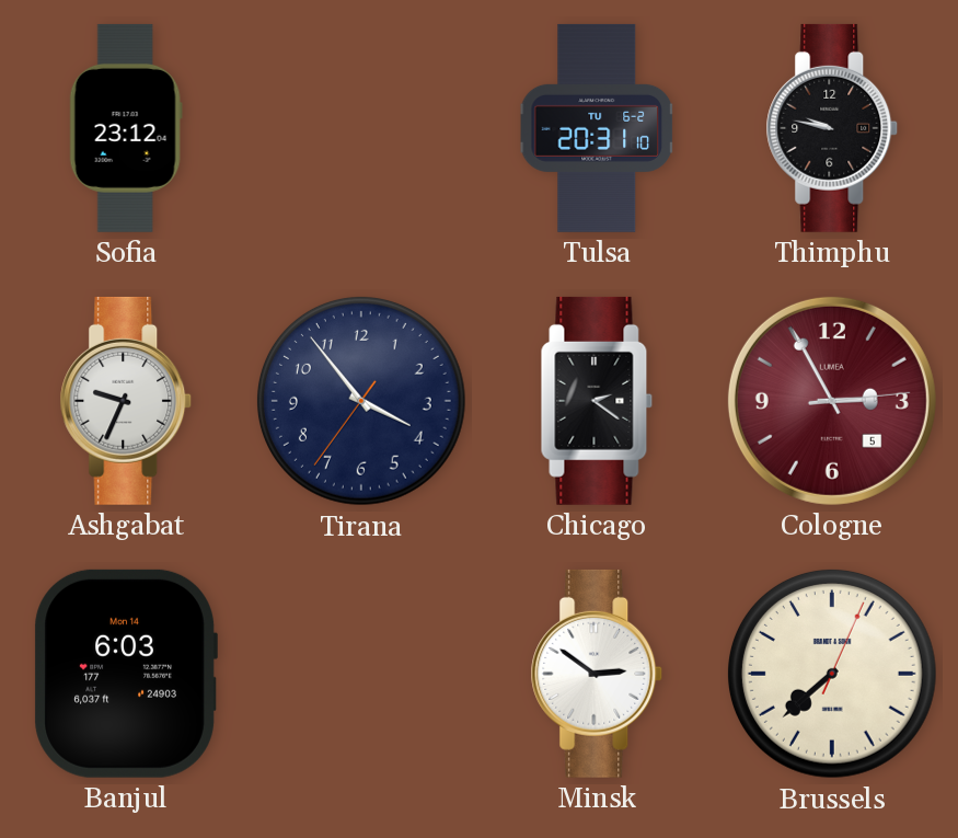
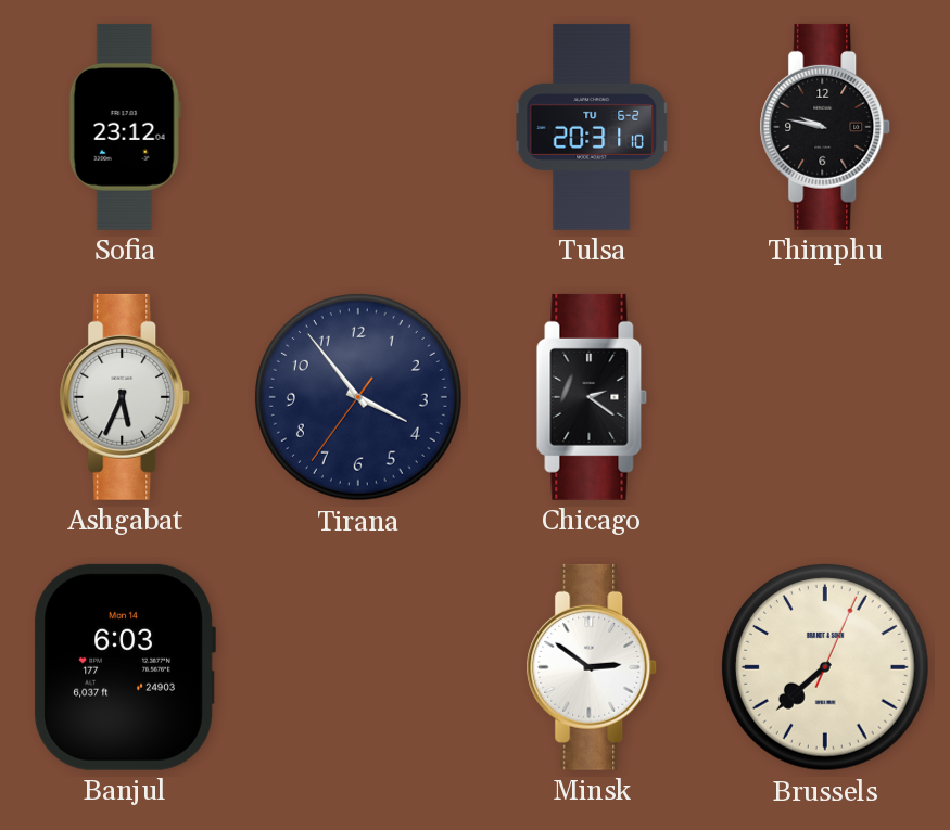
Ashgabat: 9:34 -> 5:34
Cologne: 2:55 -> none
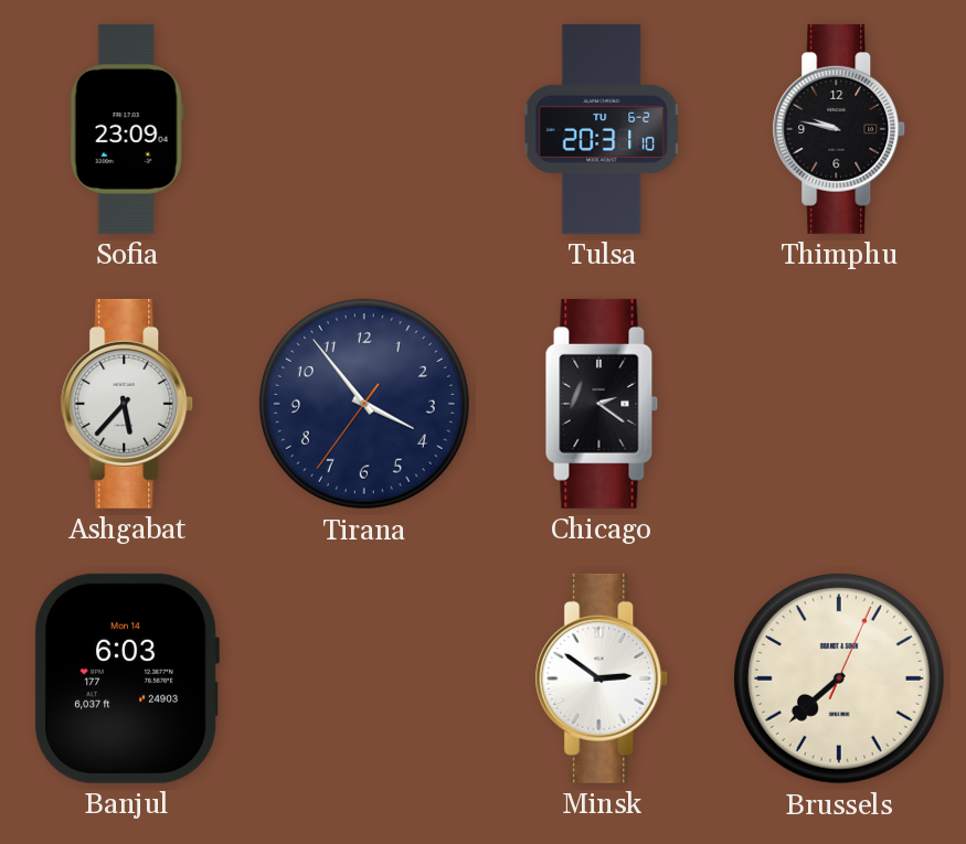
Sofia: 23:12 -> 23:09
Ashgabat: 5:34 -> 5:37
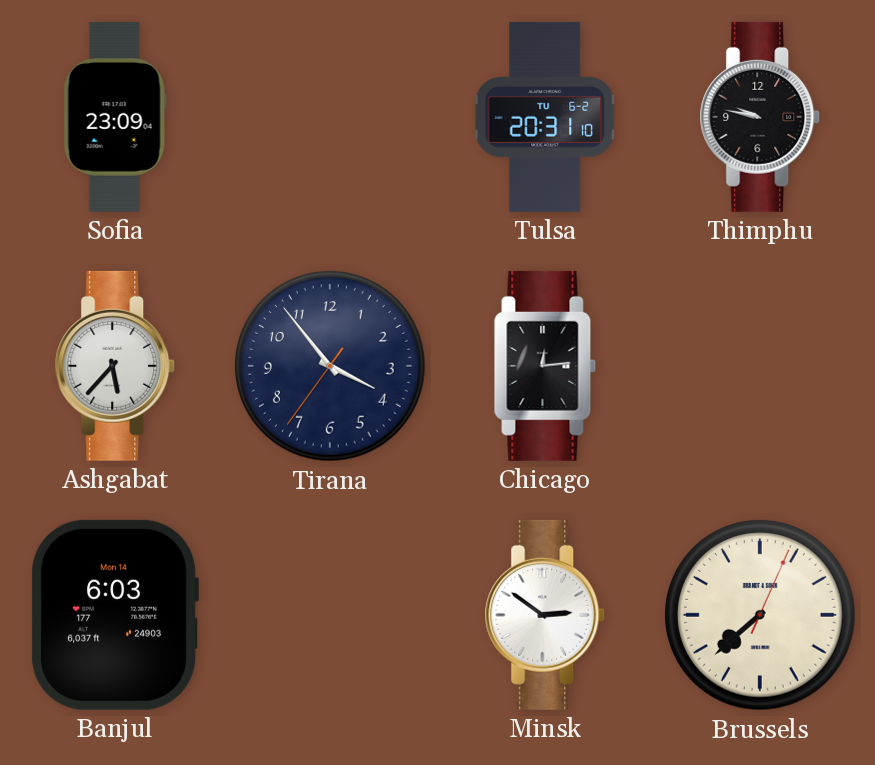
Chicago: 2:21 -> 12:14
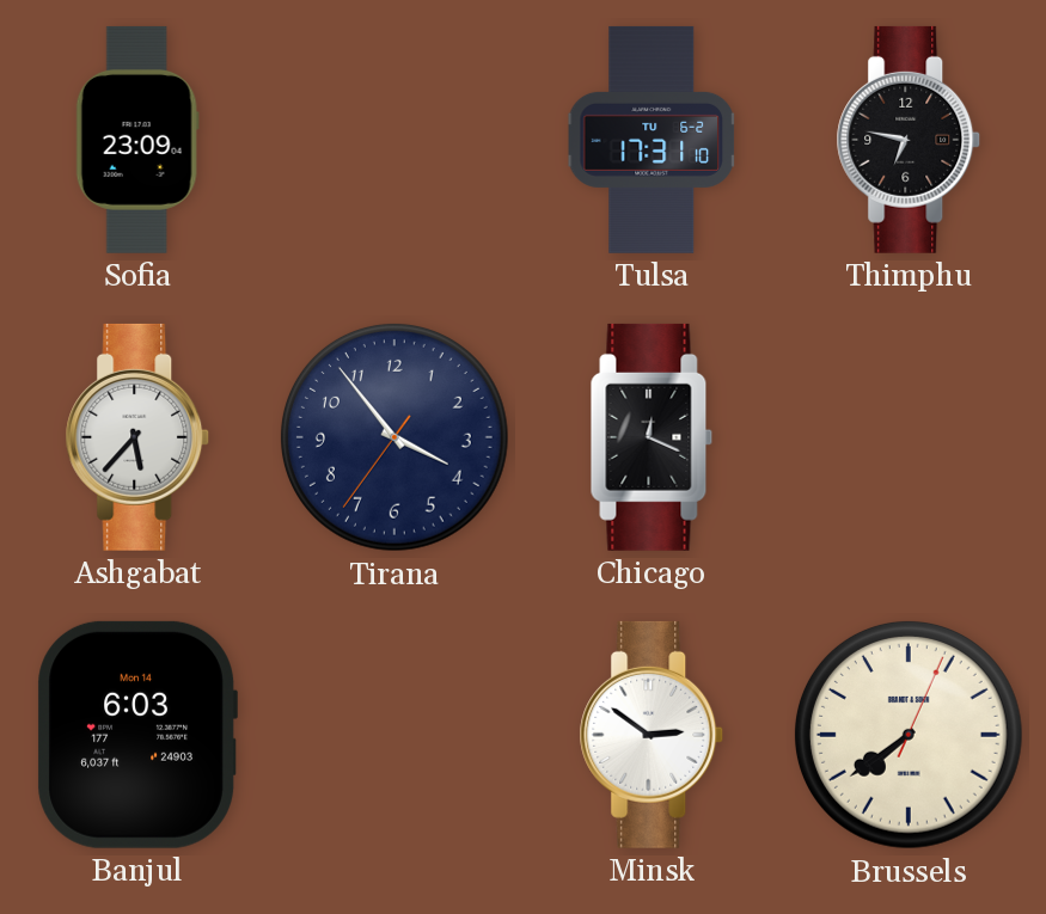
Tulsa: 20:31 -> 17:31
Thimphu: 9:47 -> 6:47
Chicago: 12:14 -> 12:19
Brussels: 7:38 -> 7:39
